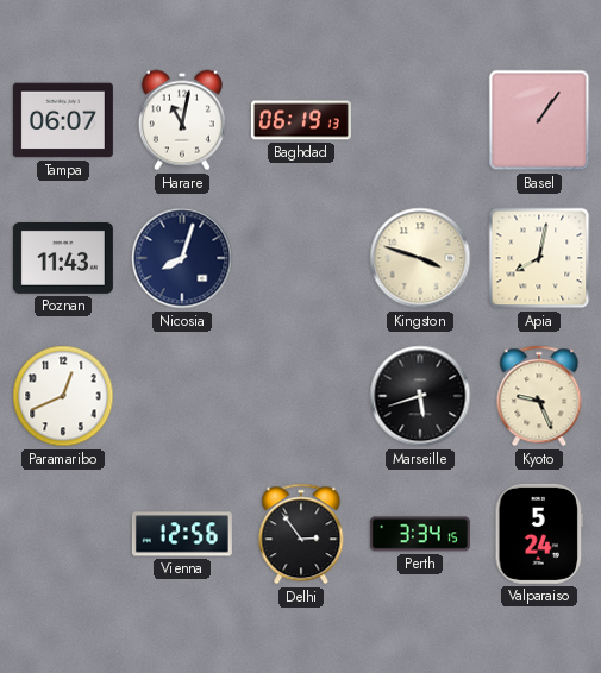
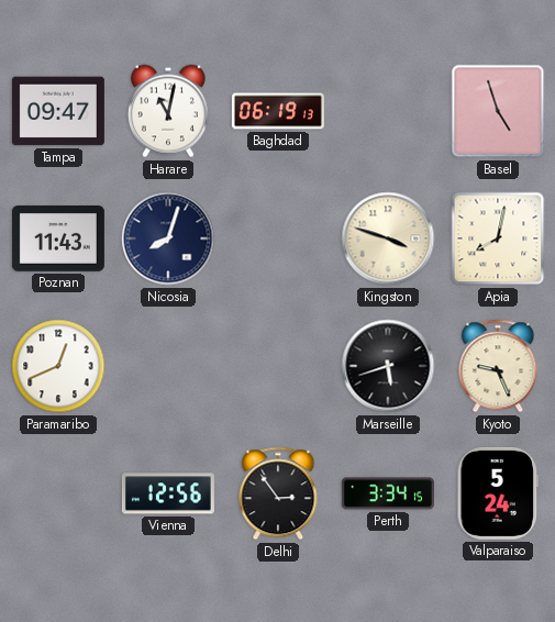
Tampa: 06:07 -> 09:47
Basel: 1:06 -> 4:57
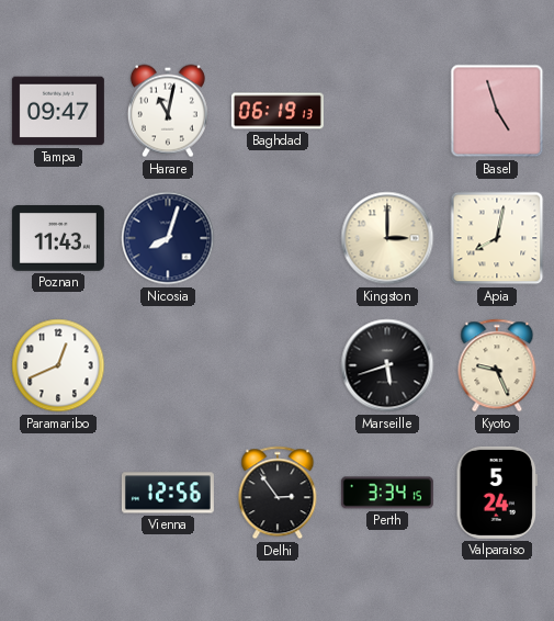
Kingston: 3:48 -> 3:00
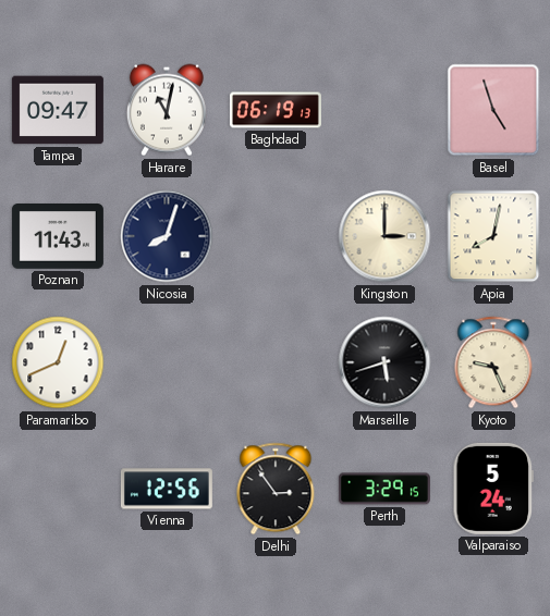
Perth: 3:34 -> 3:29
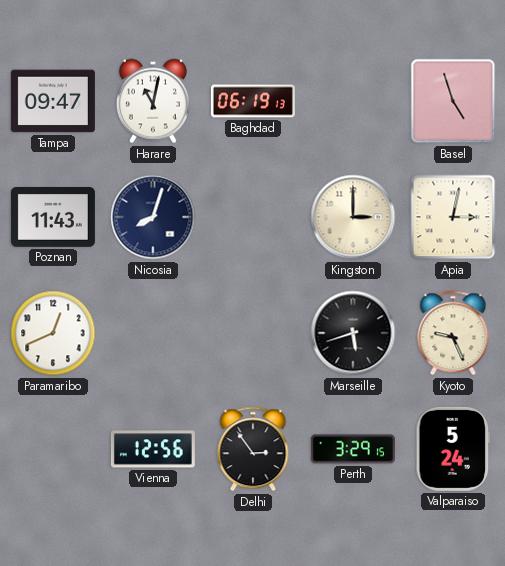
Apia: 8:02 -> 3:02
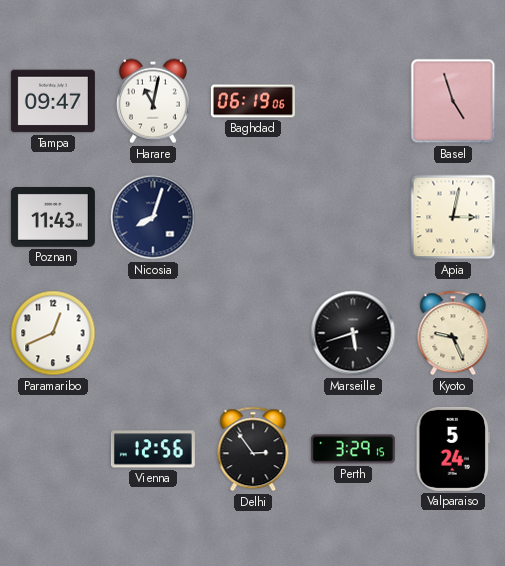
Baghdad: 06:19:13 -> 06:19:06
Kingston: 3:00 -> none
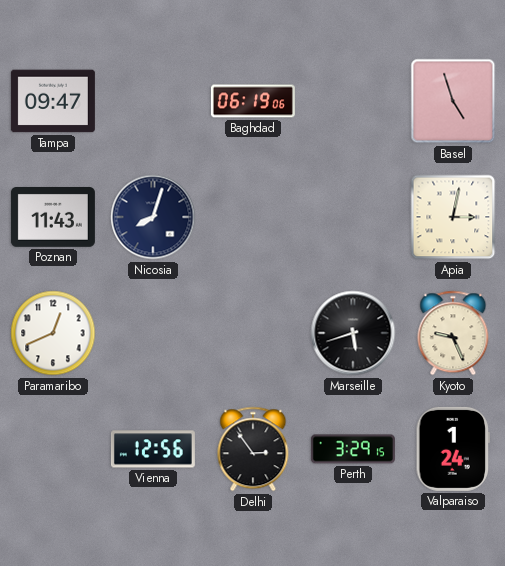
Harare: 11:02 -> none
Valparaiso: 5:24 -> 1:24
